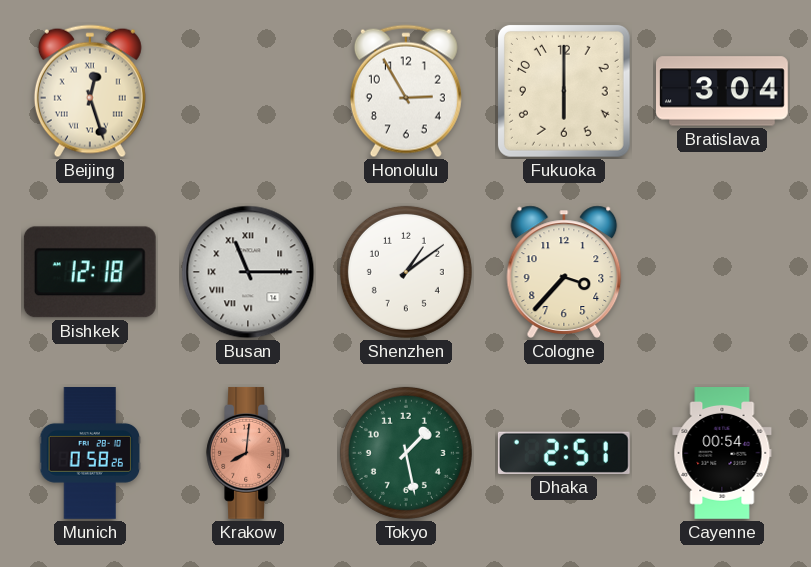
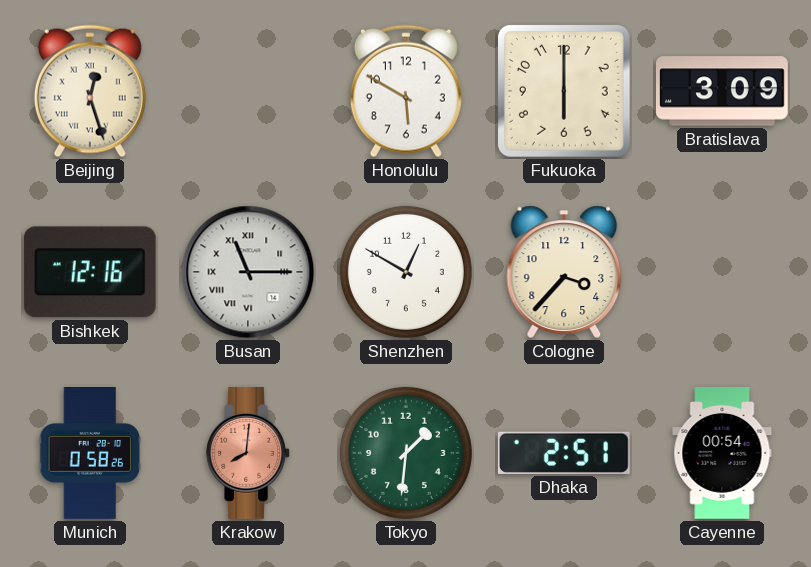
Honolulu: 2:55 -> 5:50
Bratislava: 3:04 -> 3:09
Bishkek: 12:18 -> 12:16
Shenzhen: 1:09 -> 12:50
Tokyo: 1:28 -> 1:31
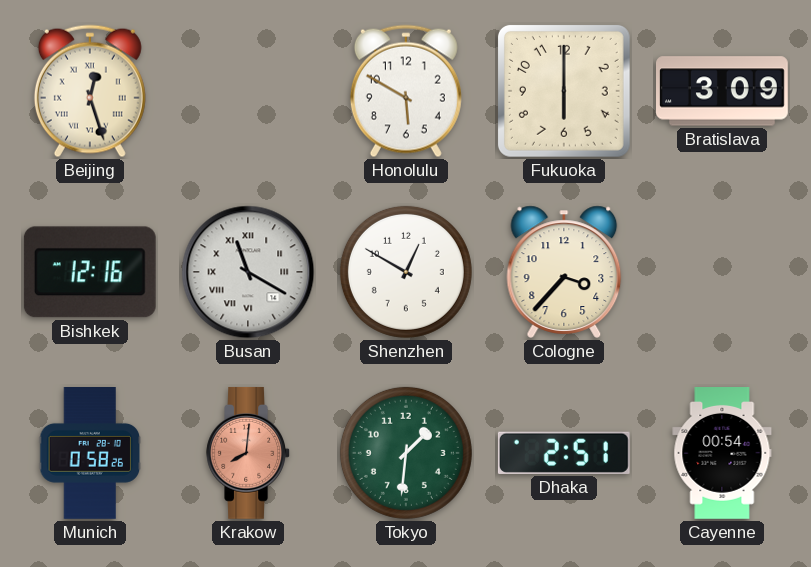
Busan: 11:15 -> 11:20
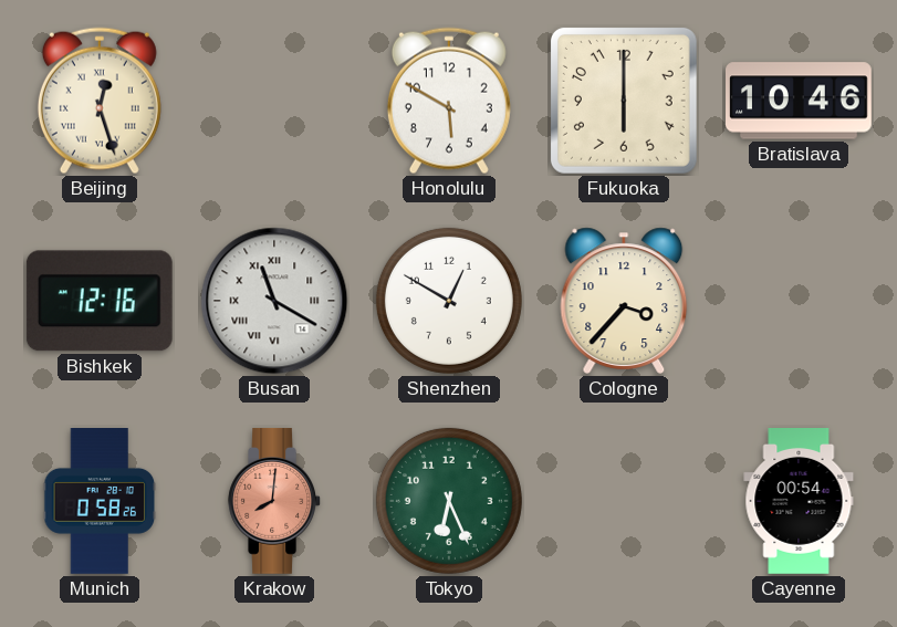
Bratislava: 3:09 -> 10:46
Tokyo: 1:31 -> 6:26
Dhaka: 2:51 -> none
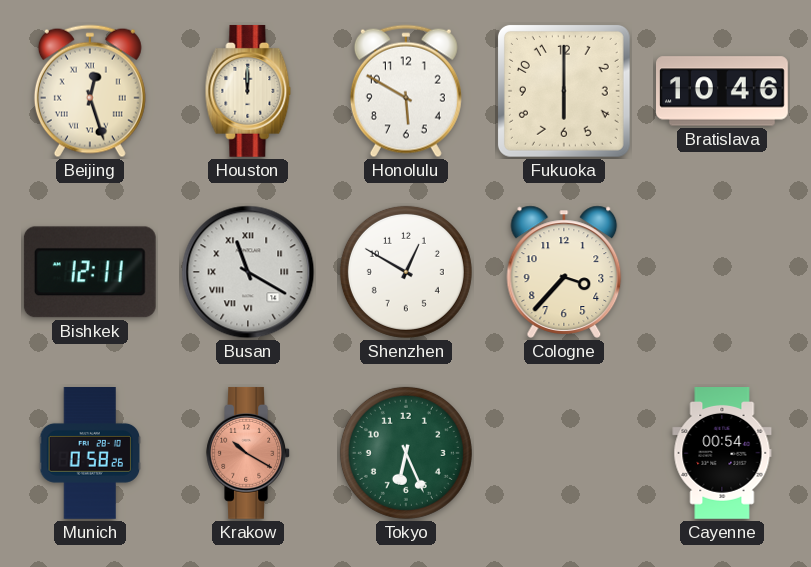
Houston: none -> 12:00
Bishkek: 12:16 -> 12:11
Krakow: 8:01 -> 10:20
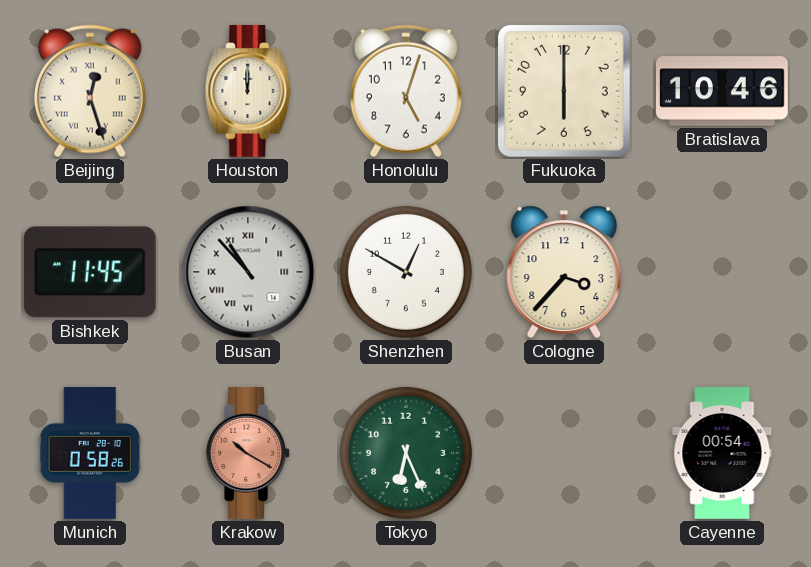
Honolulu: 5:50 -> 5:03
Bishkek: 12:11 -> 11:45
Busan: 11:20 -> 10:53
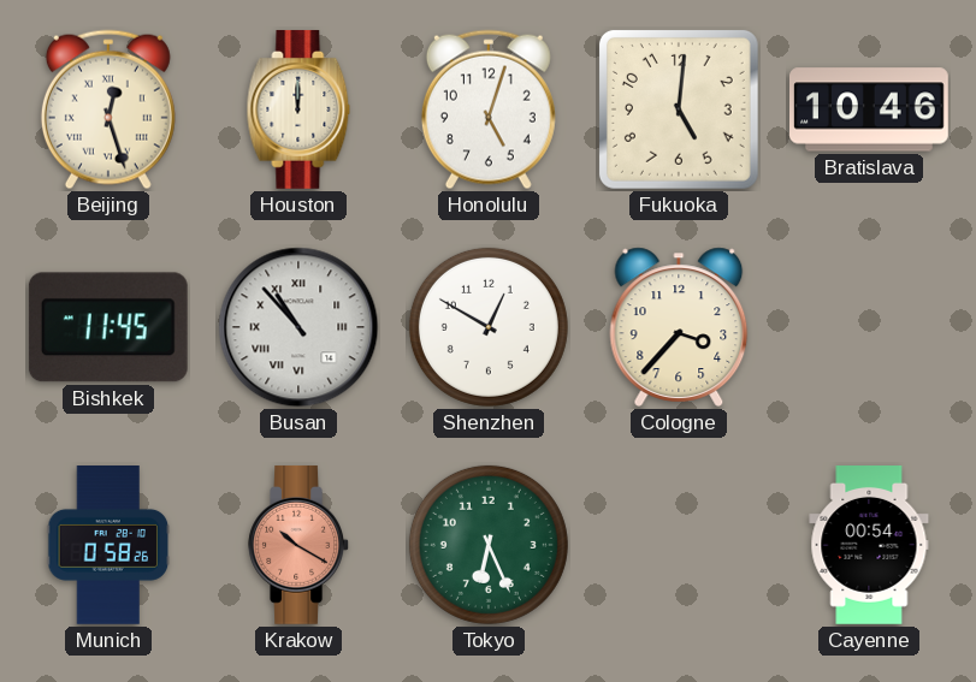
Fukuoka: 6:00 -> 5:01
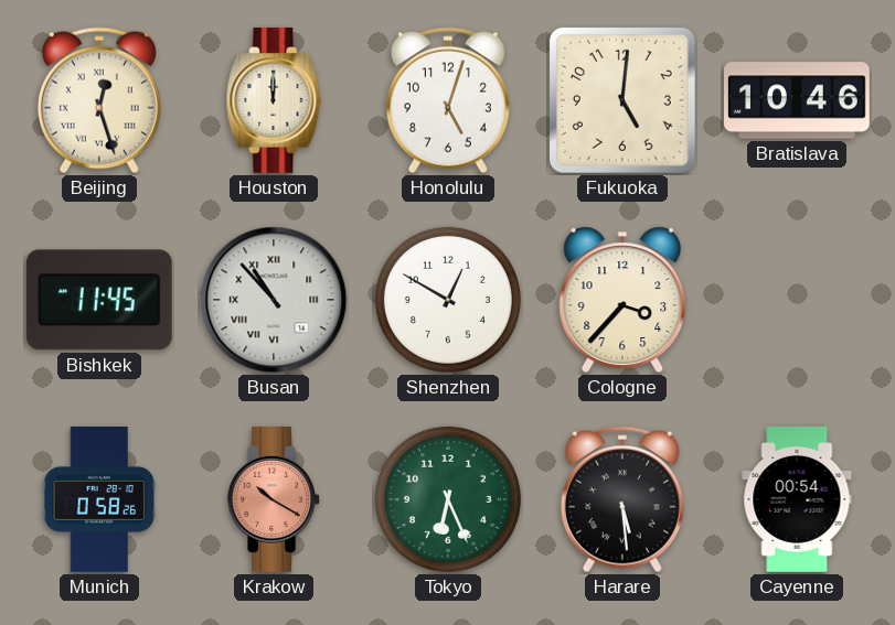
Harare: none -> 5:29
